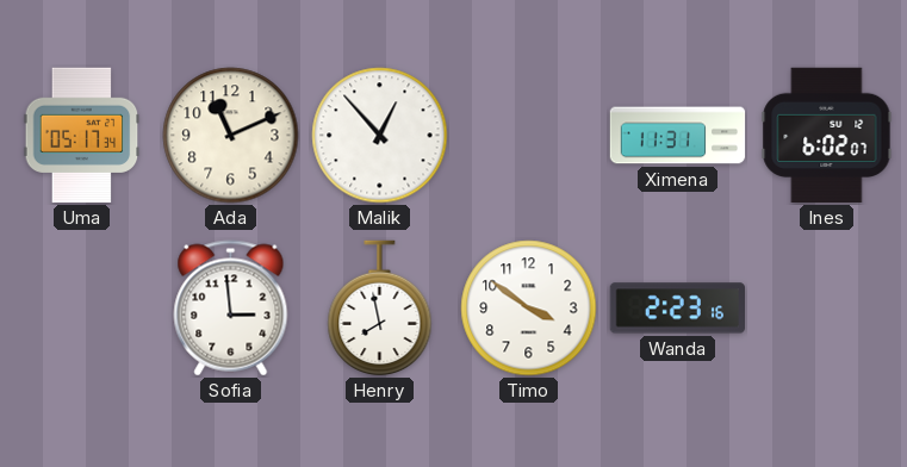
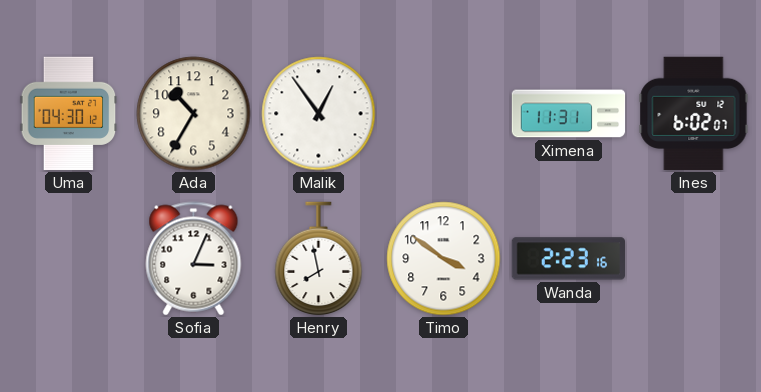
Uma: 05:17 -> 04:30
Ada: 11:11 -> 10:35
Malik: 12:53 -> 12:54
Sofia: 2:59 -> 3:04
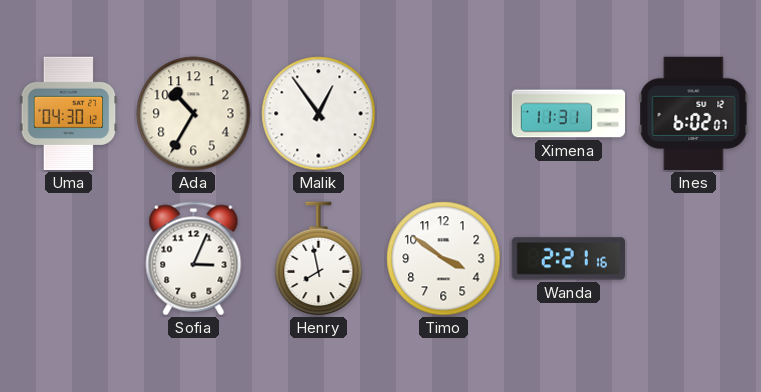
Wanda: 2:23 -> 2:21
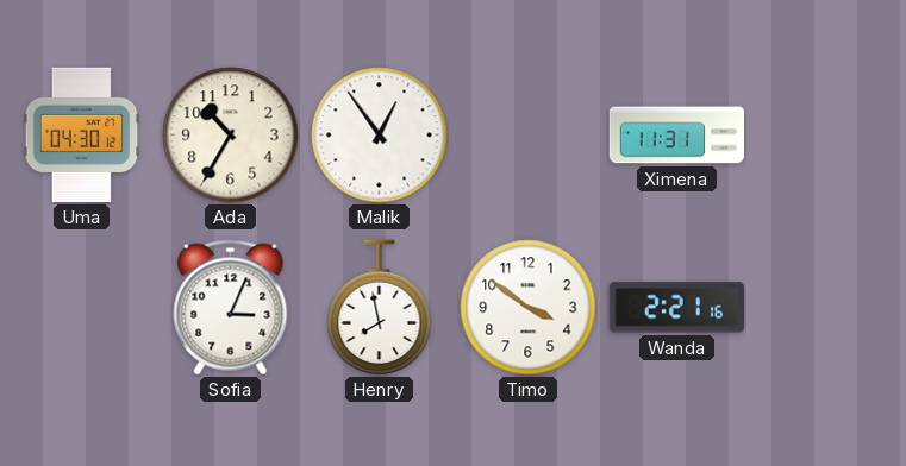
Ines: 6:02 -> none
